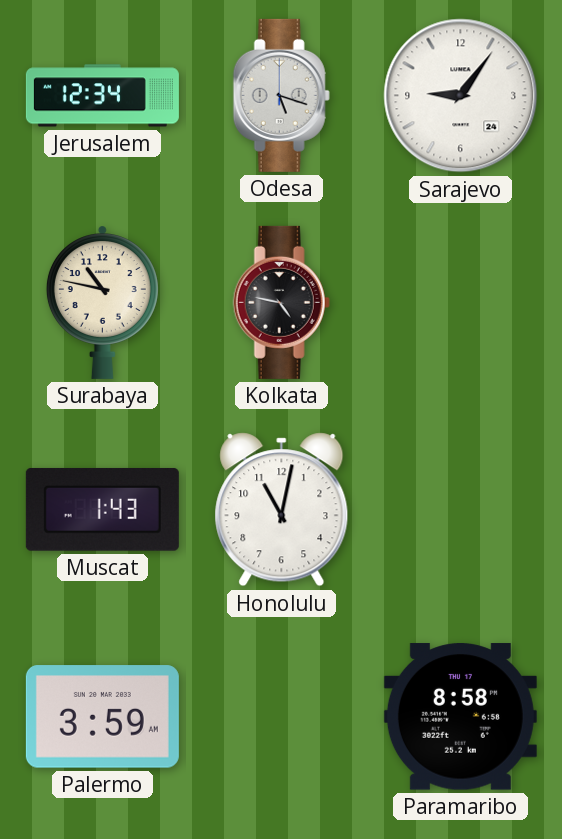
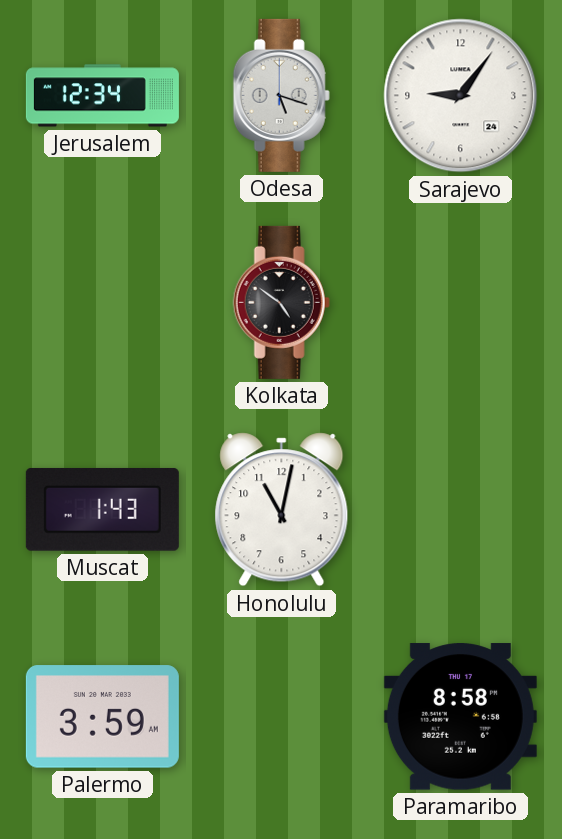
Surabaya: 10:47 -> none
Kolkata: 4:47 -> 4:51
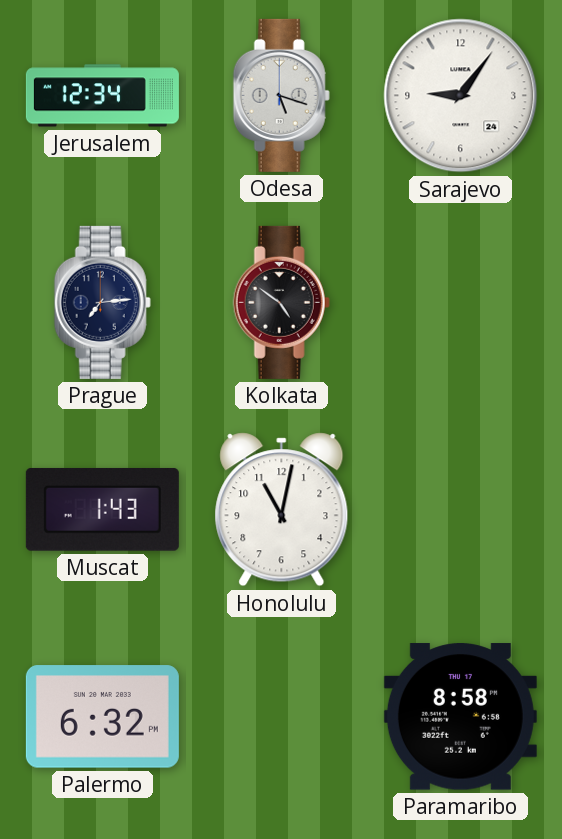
Prague: none -> 7:14
Palermo: 3:59 -> 6:32
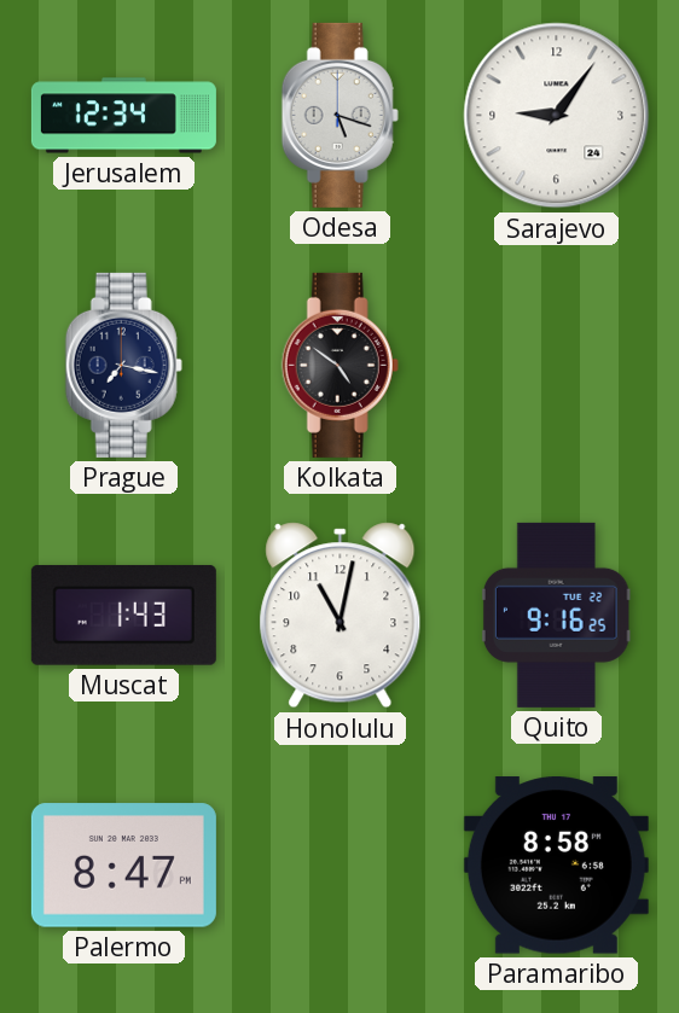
Prague: 7:14 -> 7:17
Quito: none -> 9:16
Palermo: 6:32 -> 8:47
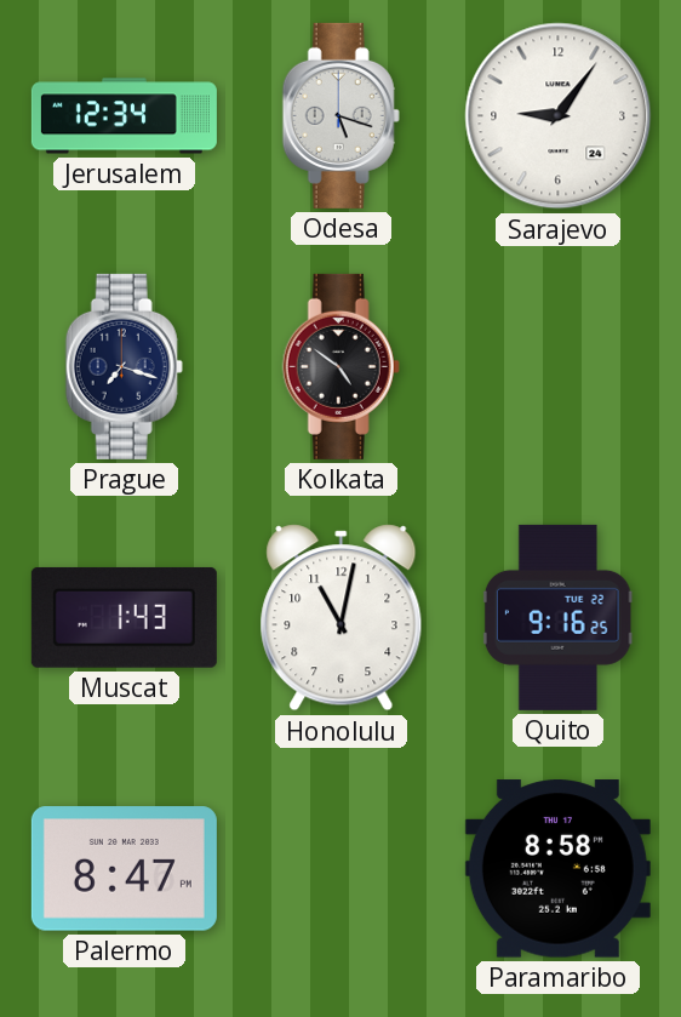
Prague: 7:17 -> 7:18
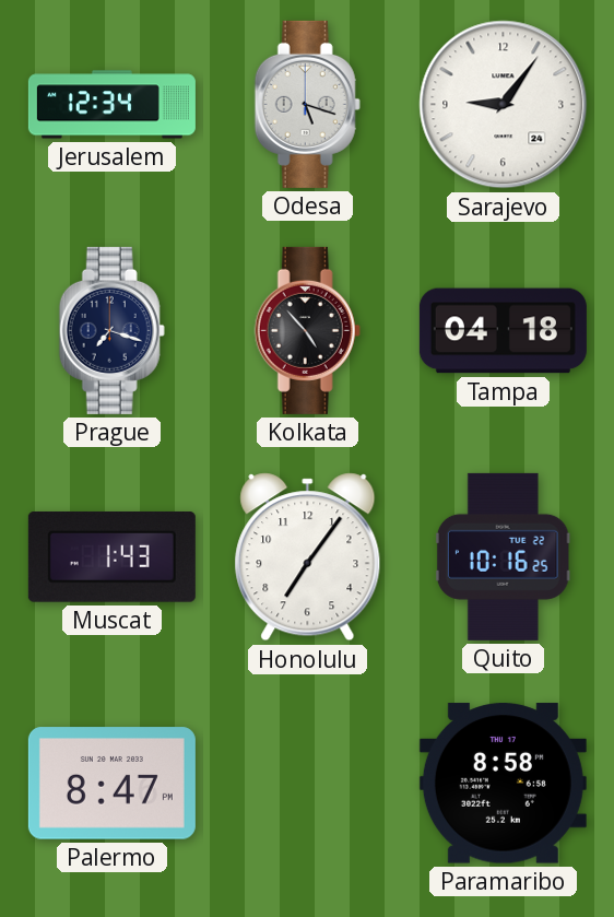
Kolkata: 4:51 -> 4:53
Tampa: none -> 04:18
Honolulu: 11:02 -> 7:06
Quito: 9:16 -> 10:16
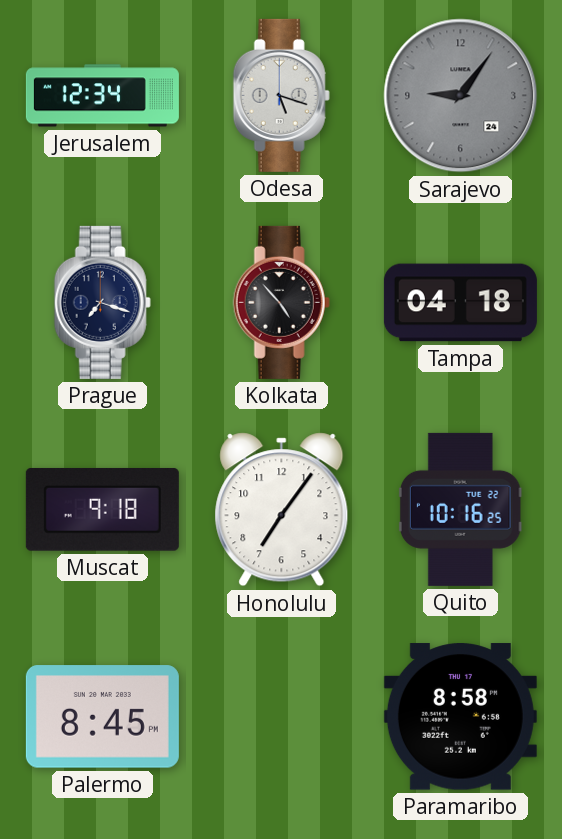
Sarajevo dial: white -> grey
Muscat: 1:43 -> 9:18
Palermo: 8:47 -> 8:45
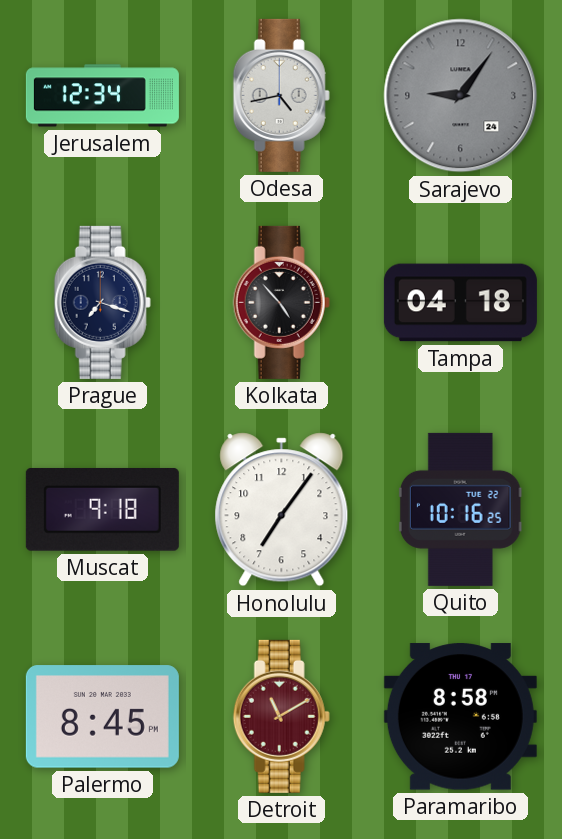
Odesa: 5:18 -> 4:43
Detroit: none -> 11:10
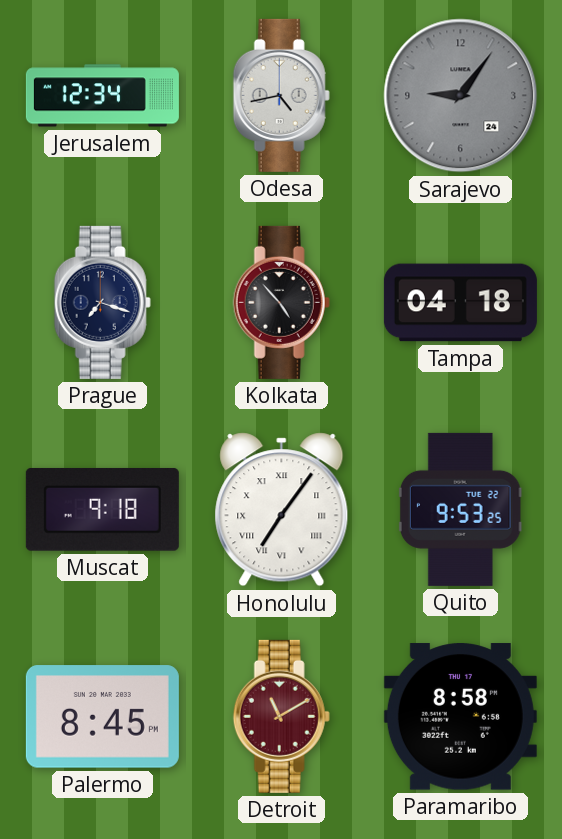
Honolulu numerals: Arabic -> Roman
Quito: 10:16 -> 9:53
